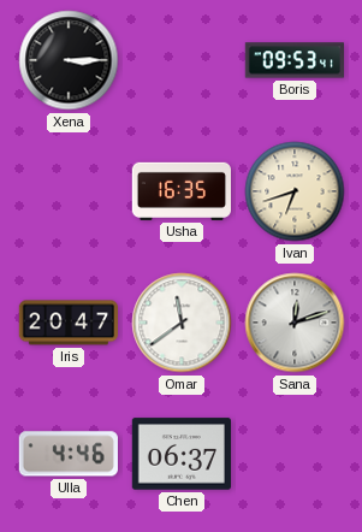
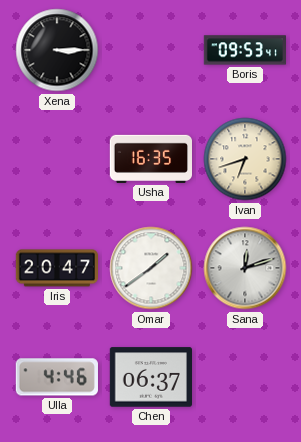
Omar: 11:39 -> 1:39
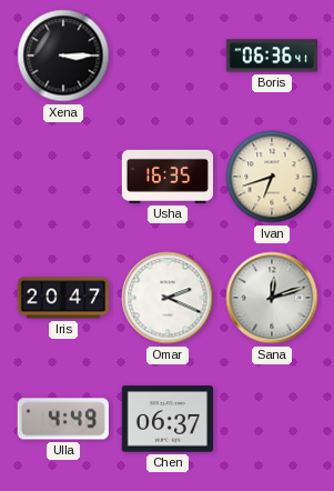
Boris: 09:53 -> 06:36
Omar: 1:39 -> 2:19
Ulla: 4:46 -> 4:49
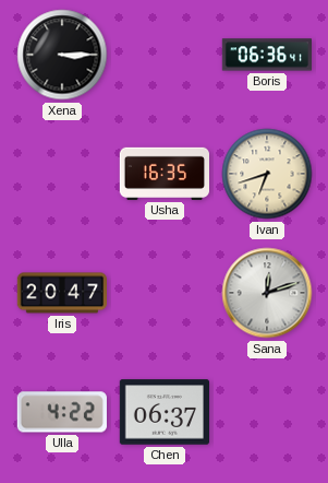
Omar: 2:19 -> none
Ulla: 4:49 -> 4:22
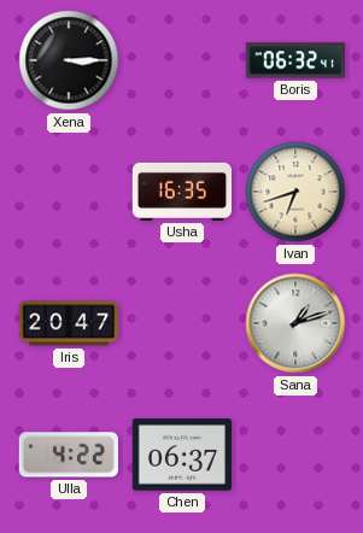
Boris: 06:36 -> 06:32
Sana: 12:12 -> 1:12
